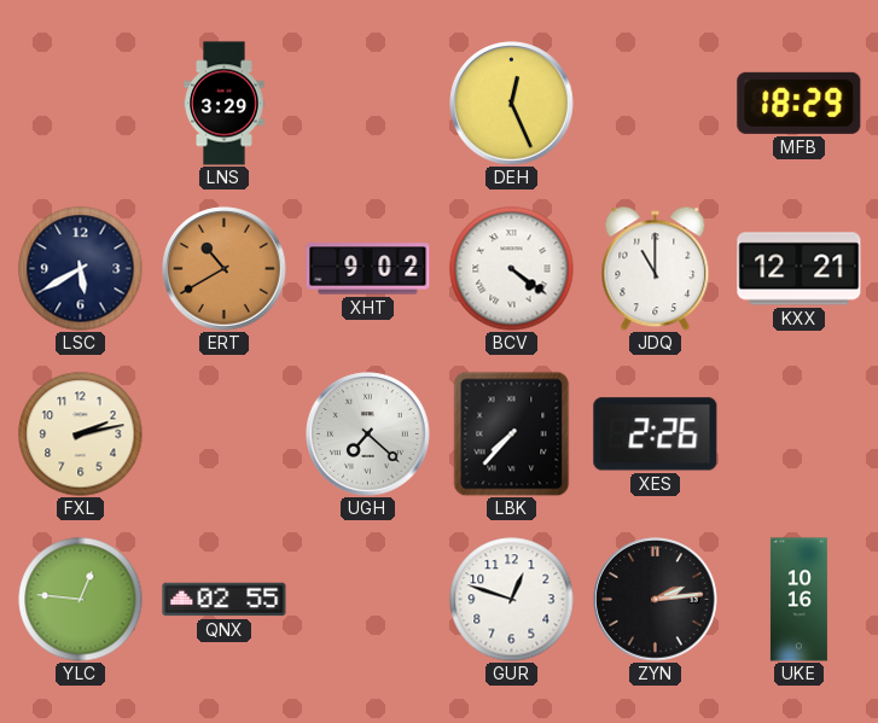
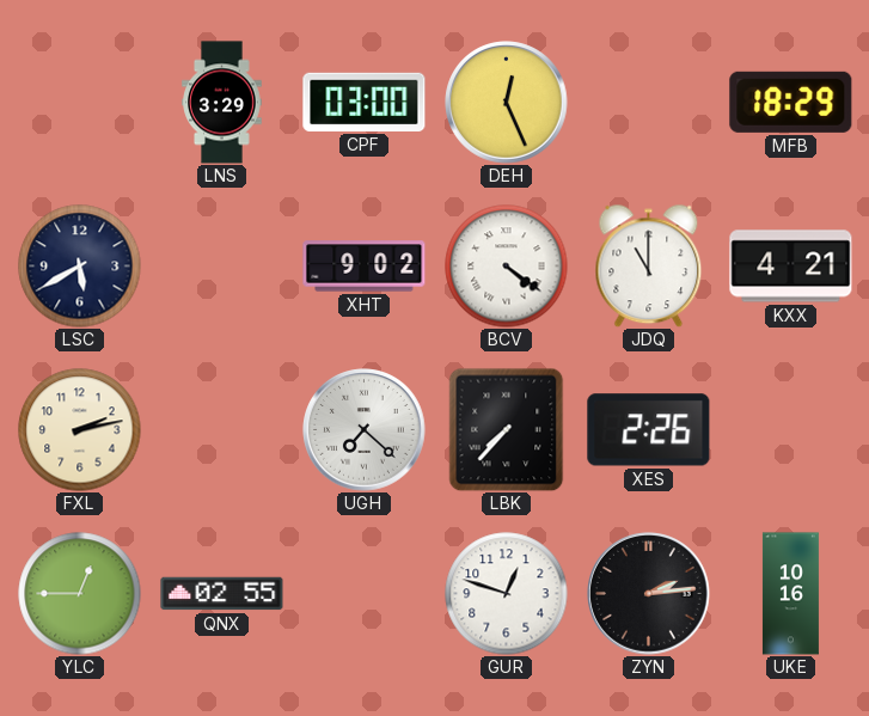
CPF: none -> 03:00
ERT: 10:40 -> none
KXX: 12:21 -> 4:21
YLC: 12:46 -> 12:45
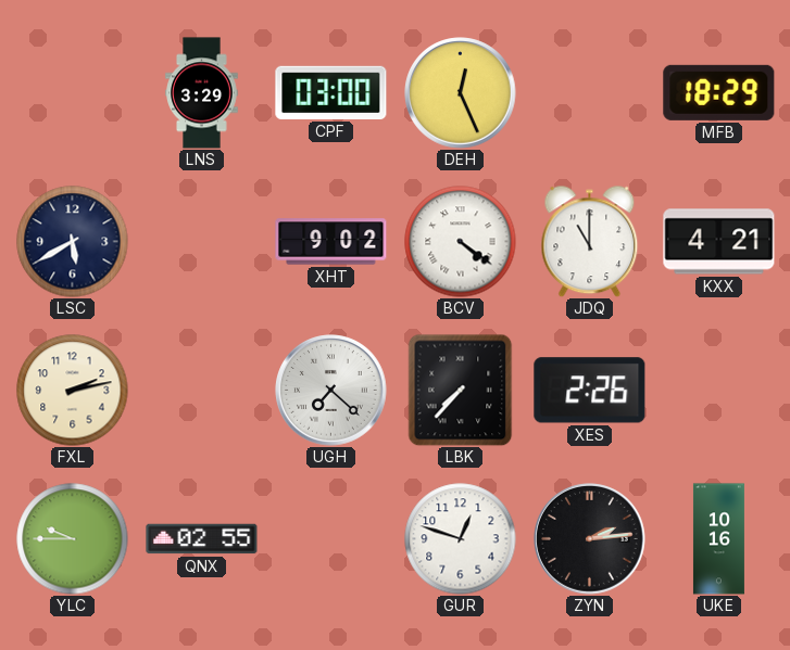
YLC: 12:45 -> 9:45
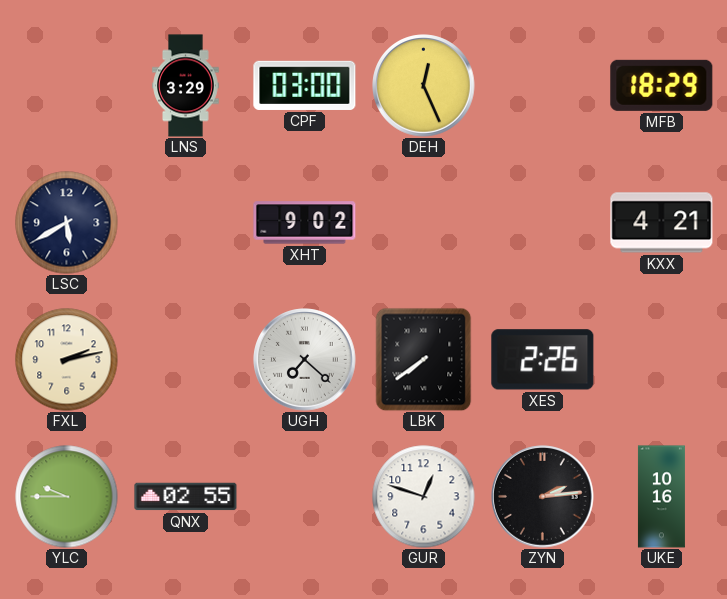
BCV: 4:21 -> none
JDQ: 11:00 -> none
LBK: 7:37 -> 7:39
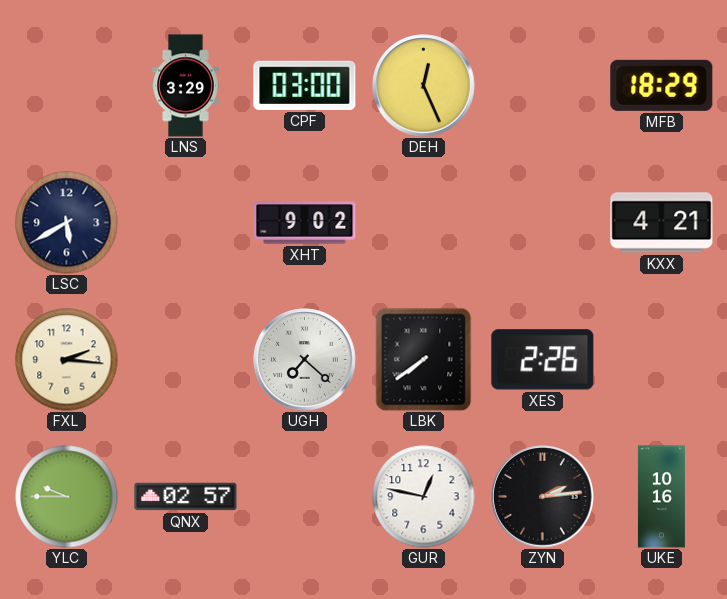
FXL: 2:13 -> 2:16
QNX: 02:55 -> 02:57
GUR: 12:48 -> 12:47
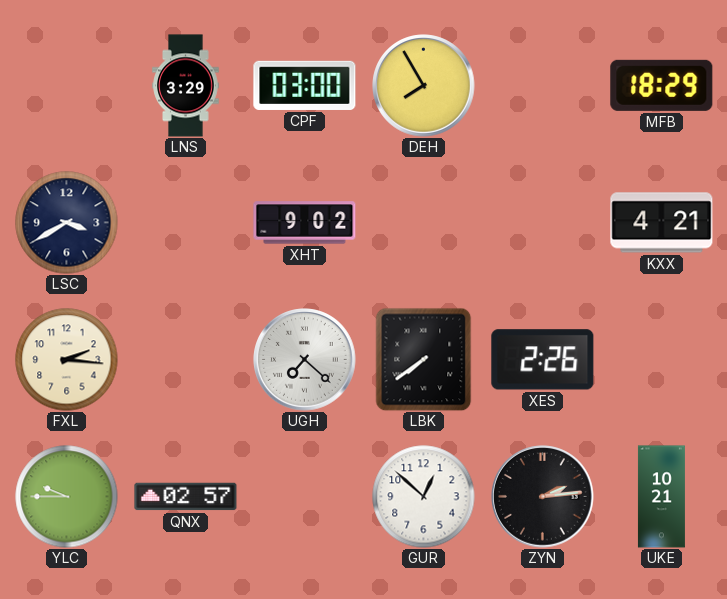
DEH: 12:26 -> 7:55
LSC: 5:40 -> 3:40
GUR: 12:47 -> 12:52
UKE: 10:16 -> 10:21
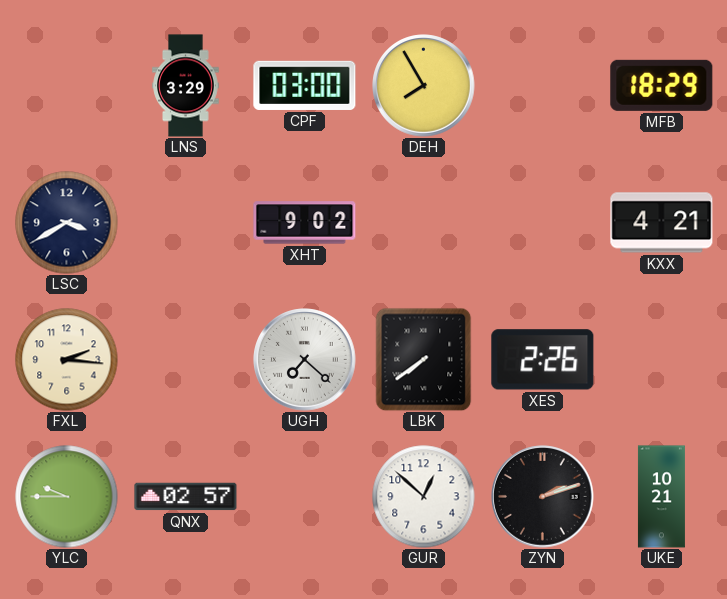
ZYN: 2:14 -> 2:12
